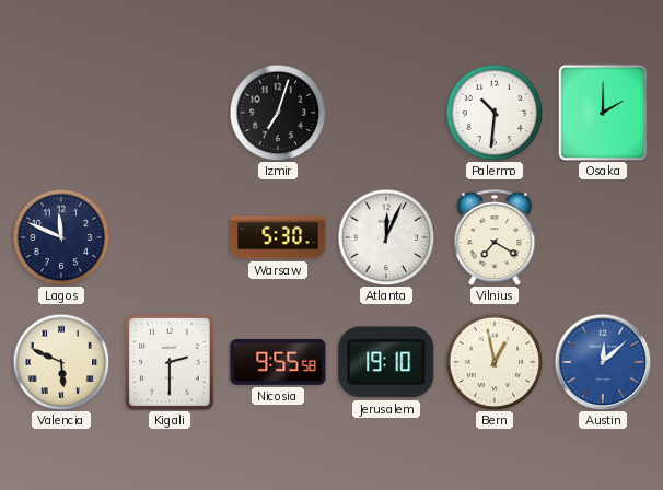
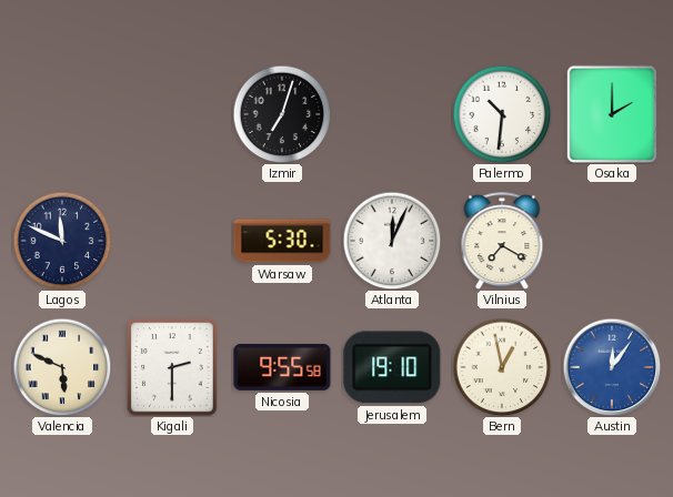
Austin: 12:08 -> 12:06
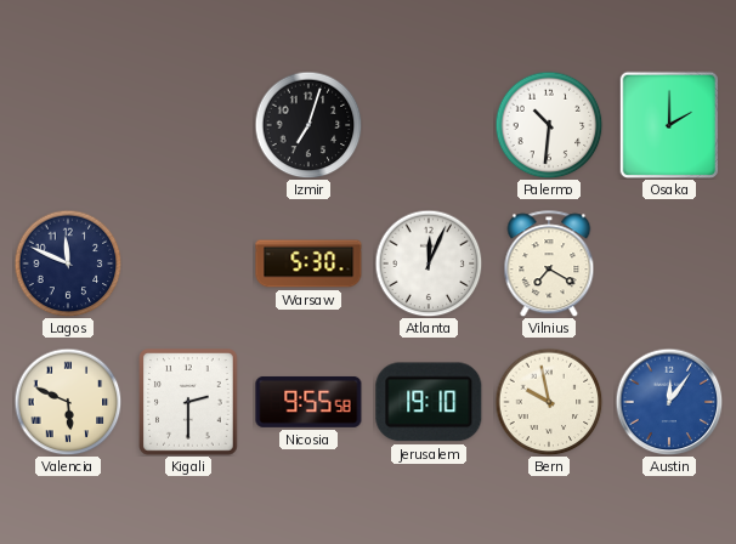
Bern: 12:58 -> 9:58
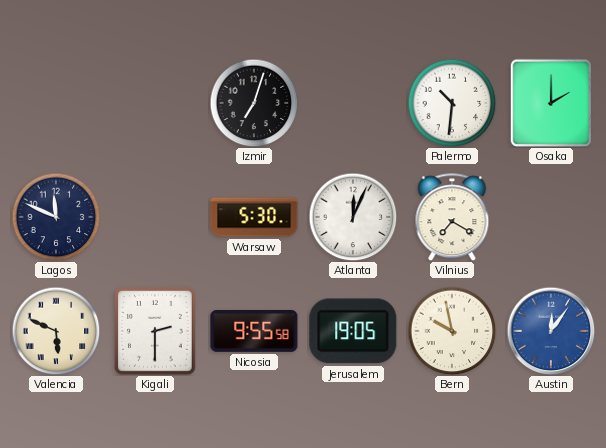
Jerusalem: 19:10 -> 19:05
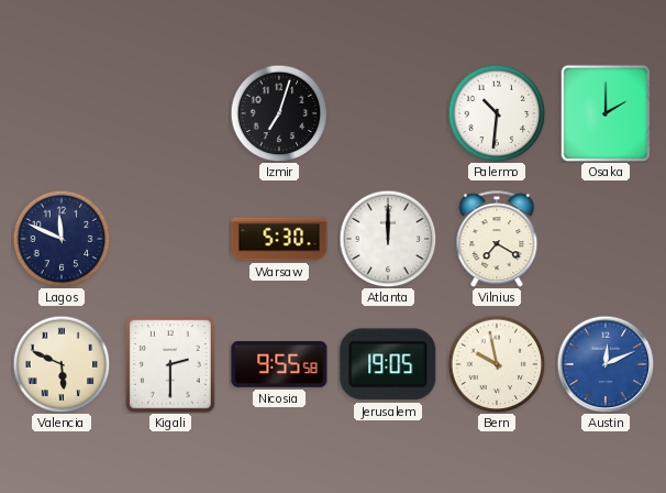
Atlanta: 12:04 -> 12:00
Austin: 12:06 -> 12:11
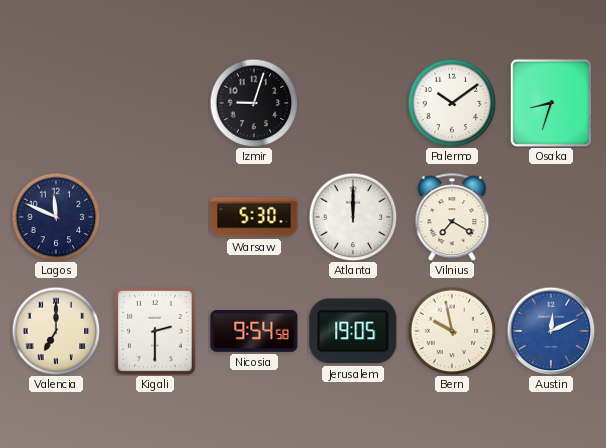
Izmir: 7:03 -> 9:03
Palermo: 10:31 -> 10:09
Osaka: 2:00 -> 8:33
Valencia: 5:49 -> 7:00
Nicosia: 9:55 -> 9:54
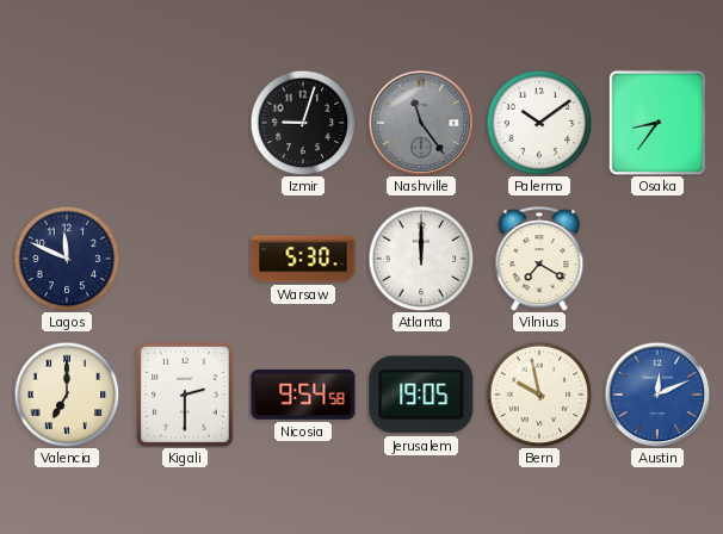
Nashville: none -> 11:24
Osaka: 8:33 -> 8:36
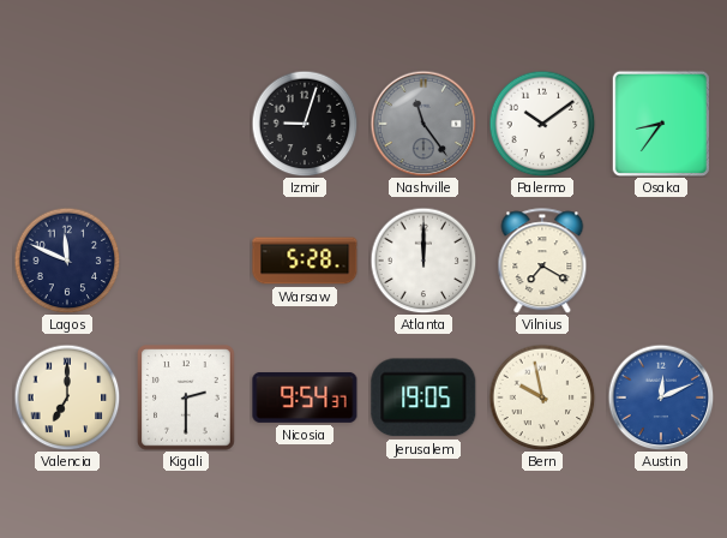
Warsaw: 5:30 -> 5:28
Nicosia: 9:54:58 -> 9:54:37
